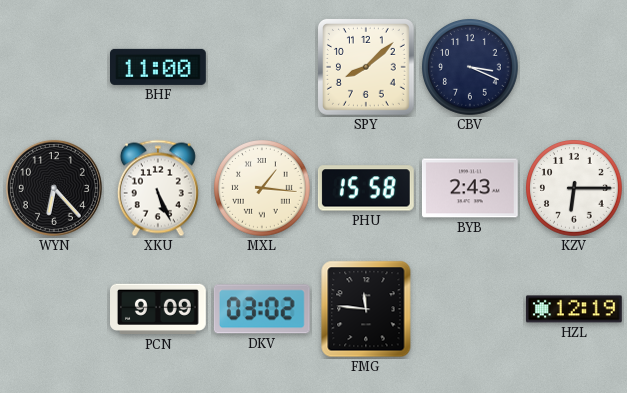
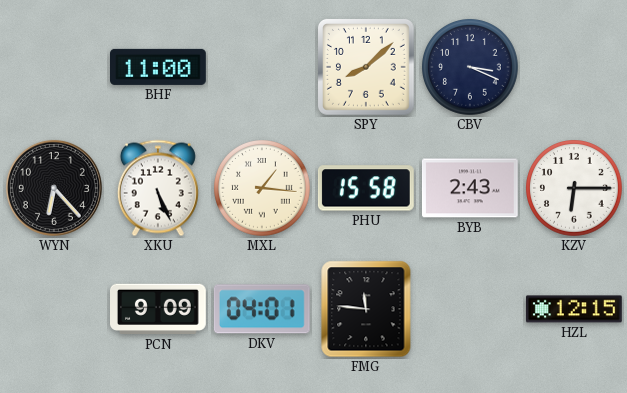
DKV: 03:02 -> 04:01
HZL: 12:19 -> 12:15
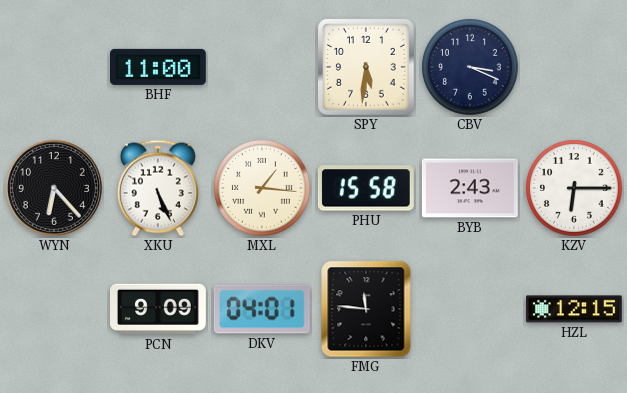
SPY: 8:08 -> 5:31
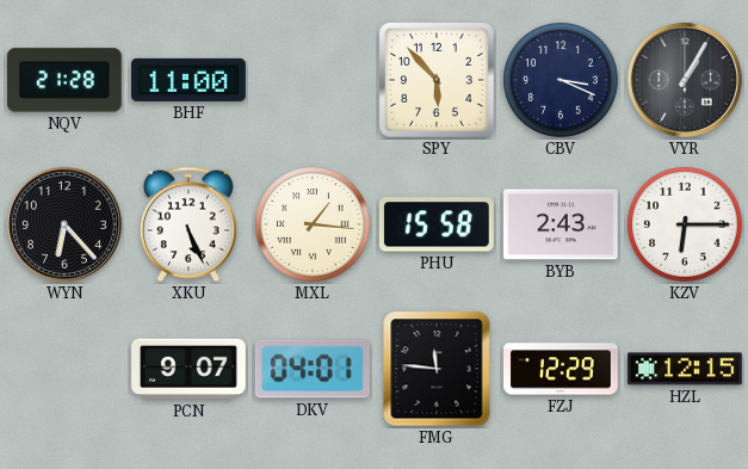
NQV: none -> 21:28
SPY: 5:31 -> 5:53
VYR: none -> 1:05
PCN: 9:09 -> 9:07
FZJ: none -> 12:29
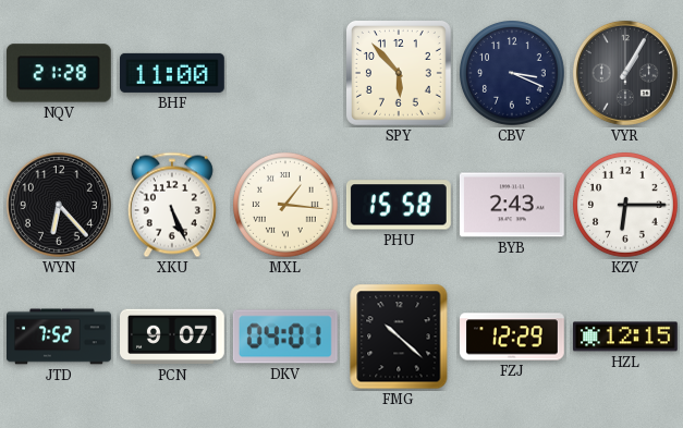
JTD: none -> 7:52
FMG: 11:46 -> 10:22
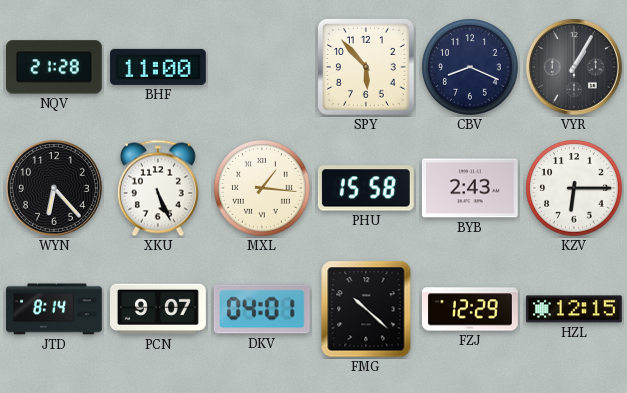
CBV: 3:19 -> 8:19
JTD: 7:52 -> 8:14
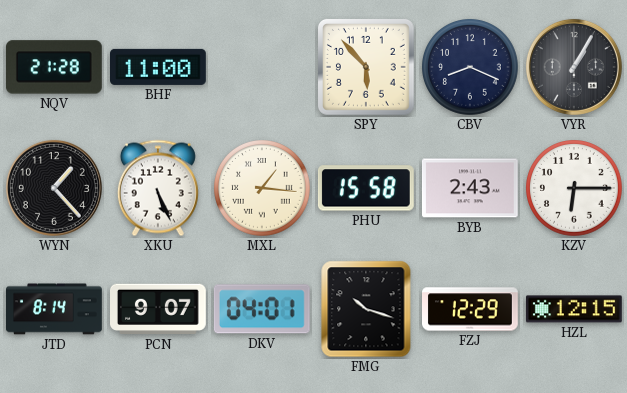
WYN: 6:23 -> 1:23
FMG: 10:22 -> 10:18
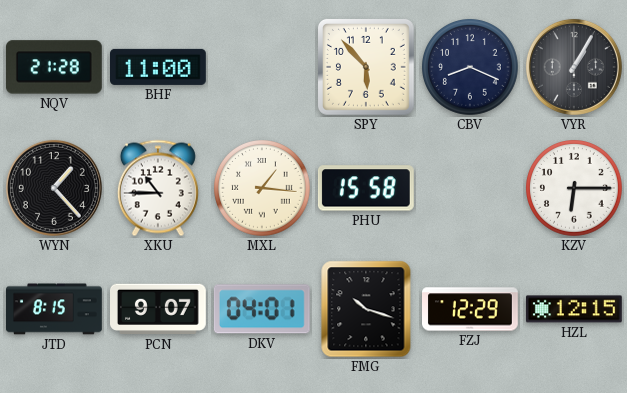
XKU: 5:26 -> 10:45
BYB: 2:43 -> none
JTD: 8:14 -> 8:15
